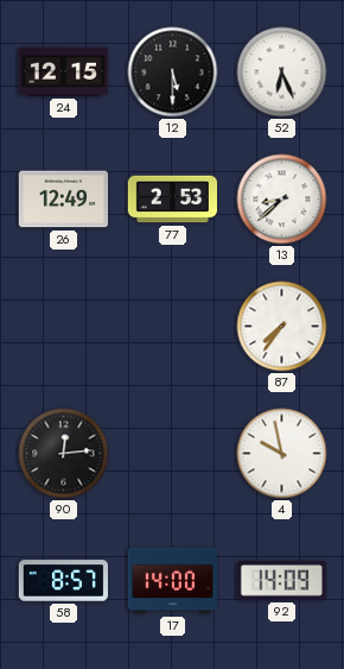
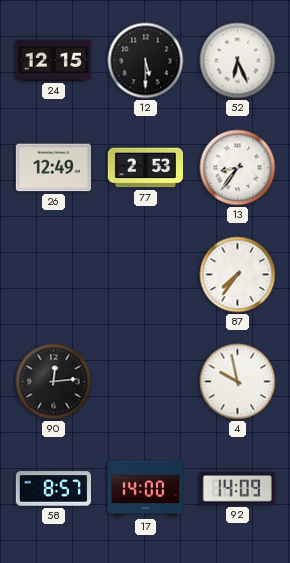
13: 8:38 -> 8:36
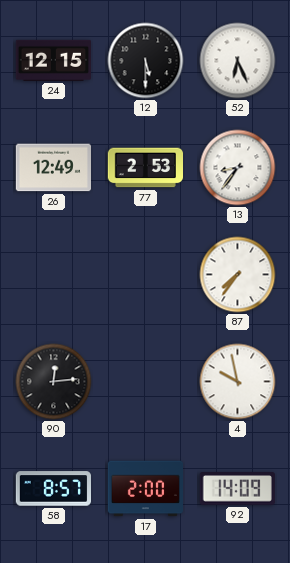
17: 14:00 -> 2:00
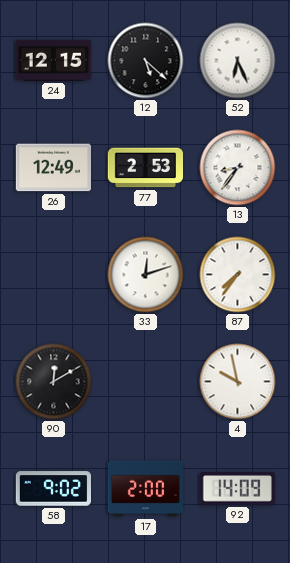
12: 5:30 -> 5:22
33: none -> 12:12
90: 12:14 -> 12:10
58: 8:57 -> 9:02
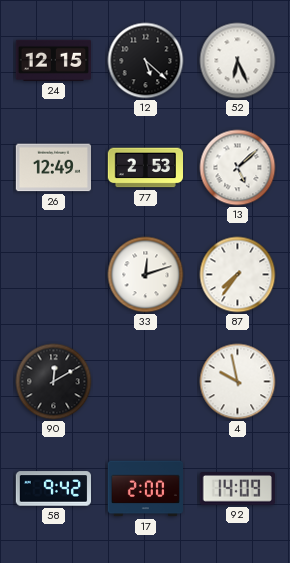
13: 8:36 -> 5:08
58: 9:02 -> 9:42
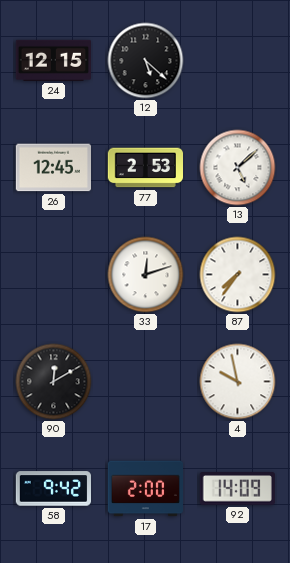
52: 6:26 -> none
26: 12:49 -> 12:45
